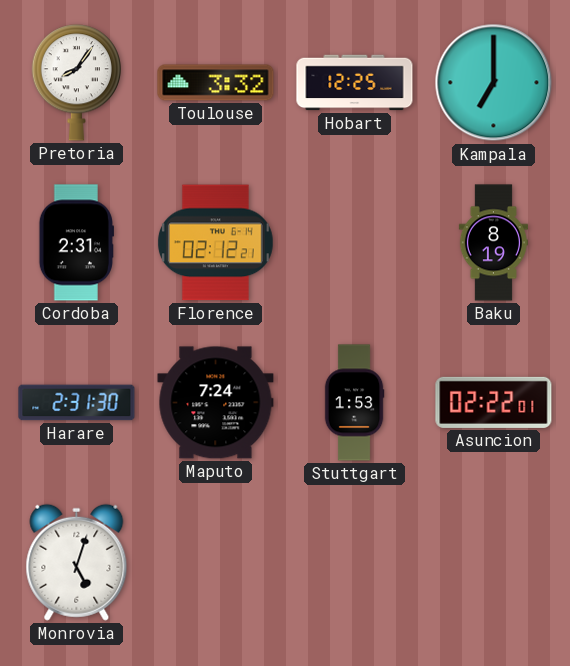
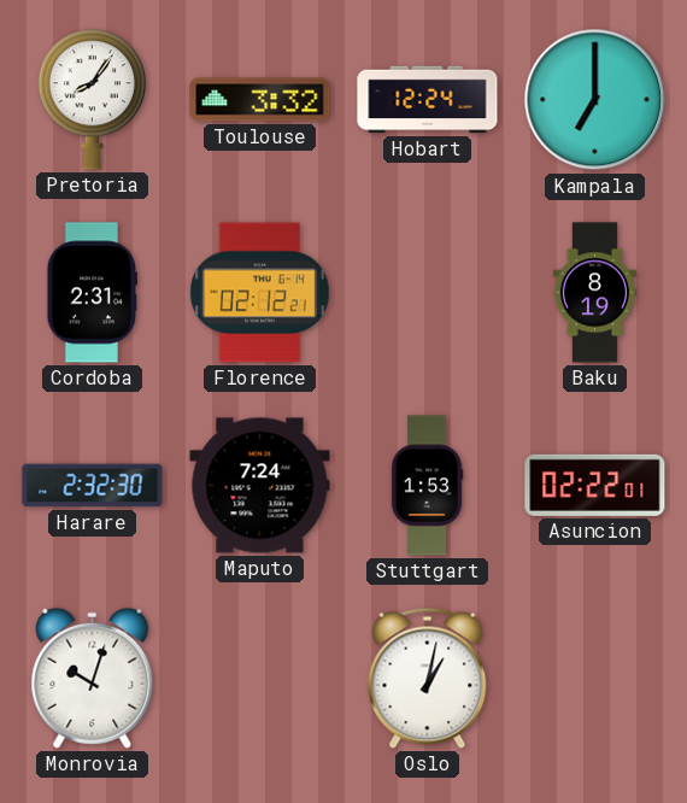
Hobart: 12:25 -> 12:24
Harare: 2:31 -> 2:32
Monrovia: 5:03 -> 10:03
Oslo: none -> 1:02
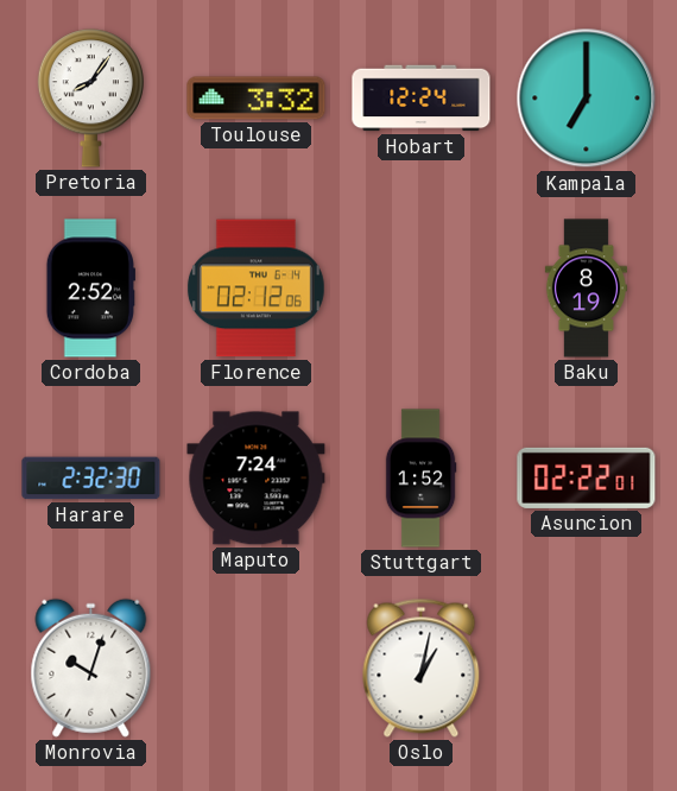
Cordoba: 2:31 -> 2:52
Florence: 02:12:21 -> 02:12:06
Stuttgart: 1:53 -> 1:52
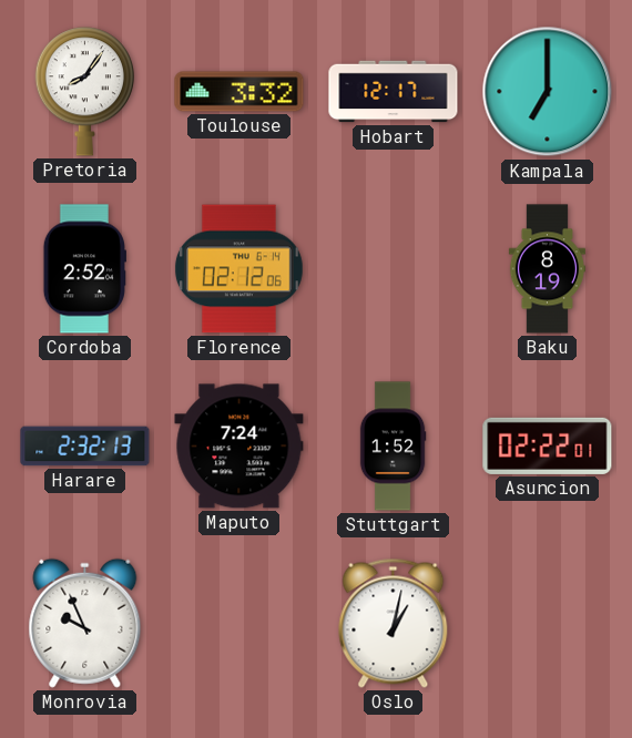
Hobart: 12:24 -> 12:17
Harare: 2:32:30 -> 2:32:13
Monrovia: 10:03 -> 9:56
